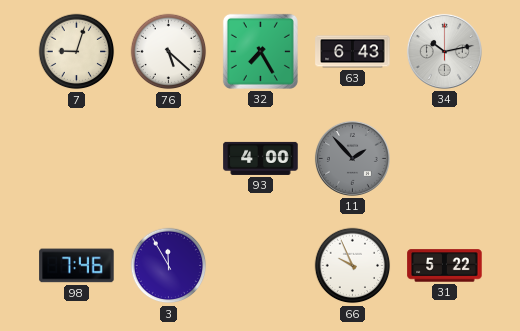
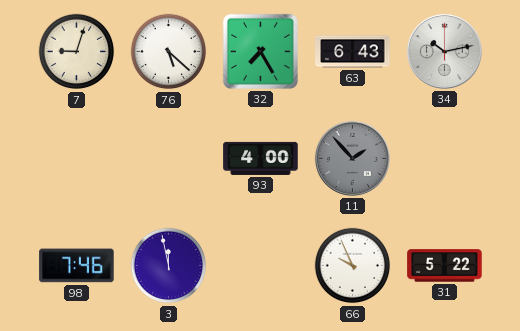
3: 11:55 -> 11:58
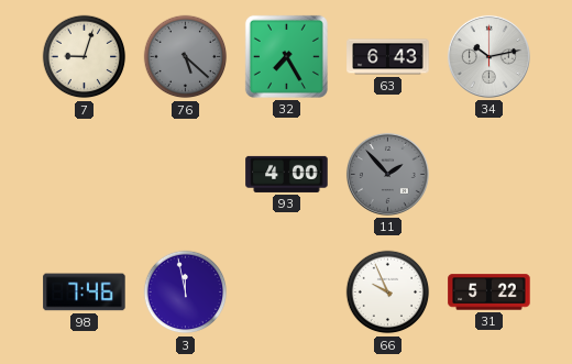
76 dial: white -> grey
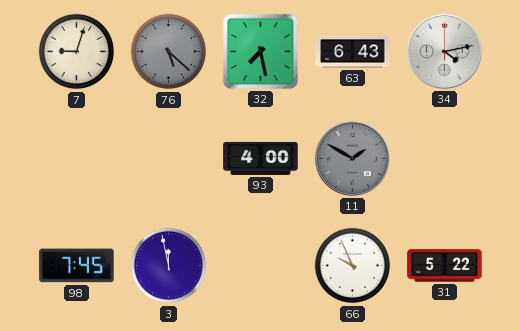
32: 7:25 -> 7:28
34: 10:13 -> 4:13
11: 1:53 -> 1:50
98: 7:46 -> 7:45
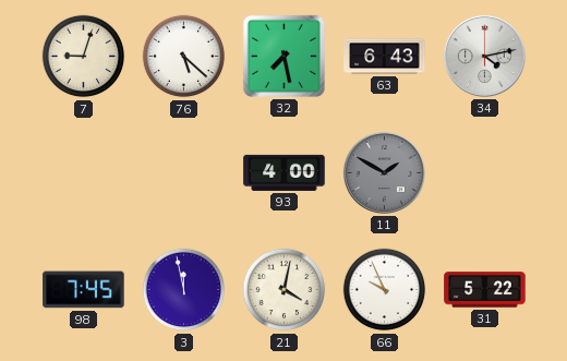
76 dial: grey -> white
21: none -> 4:02
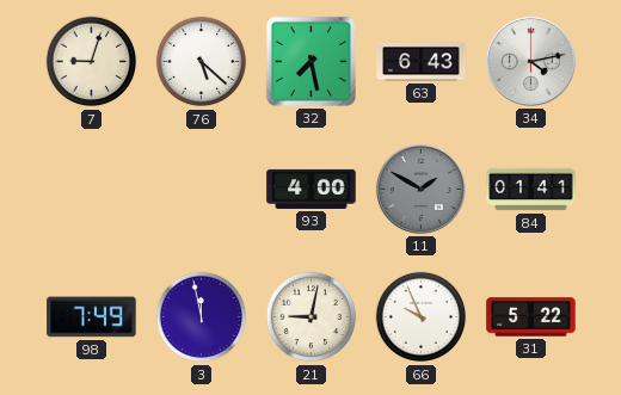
84: none -> 01:41
98: 7:45 -> 7:49
21: 4:02 -> 9:02
